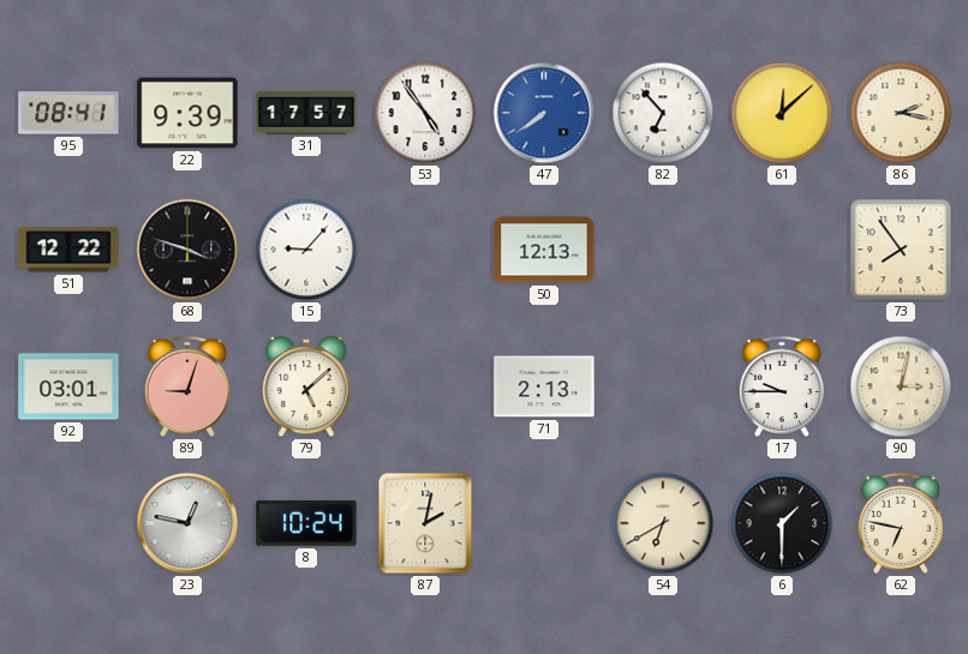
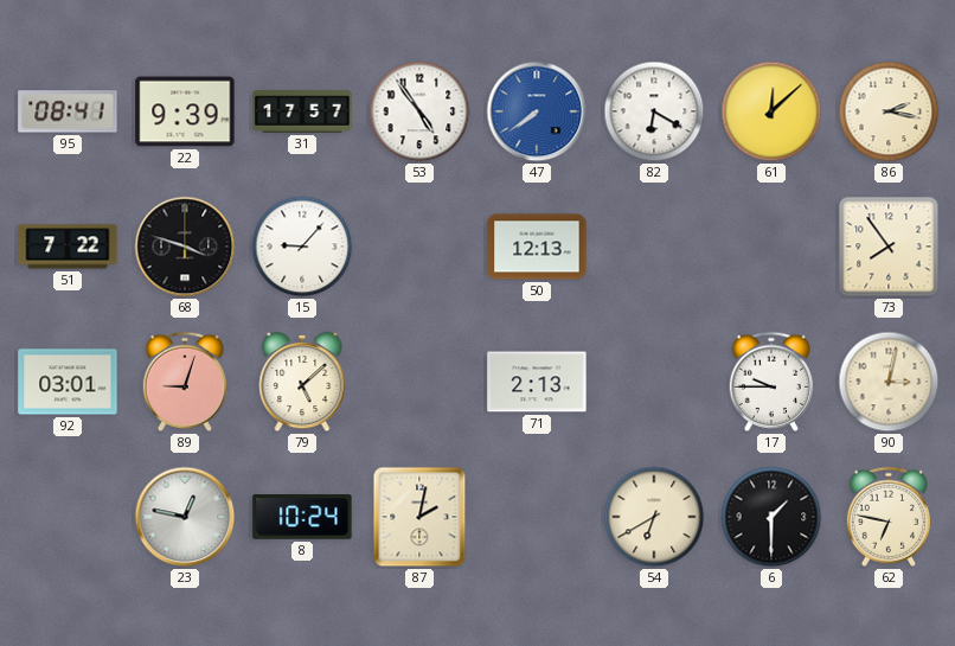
82: 6:53 -> 6:20
51: 12:22 -> 7:22
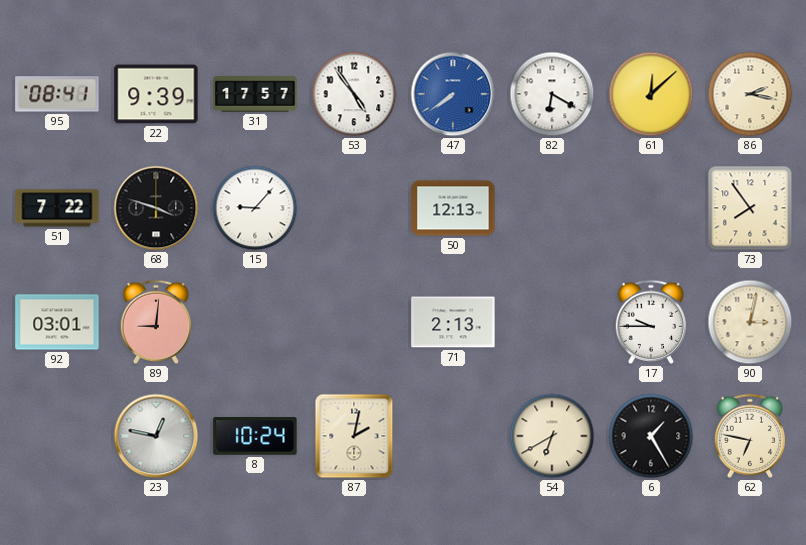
89: 9:03 -> 9:01
79: 5:08 -> none
6: 1:30 -> 1:25
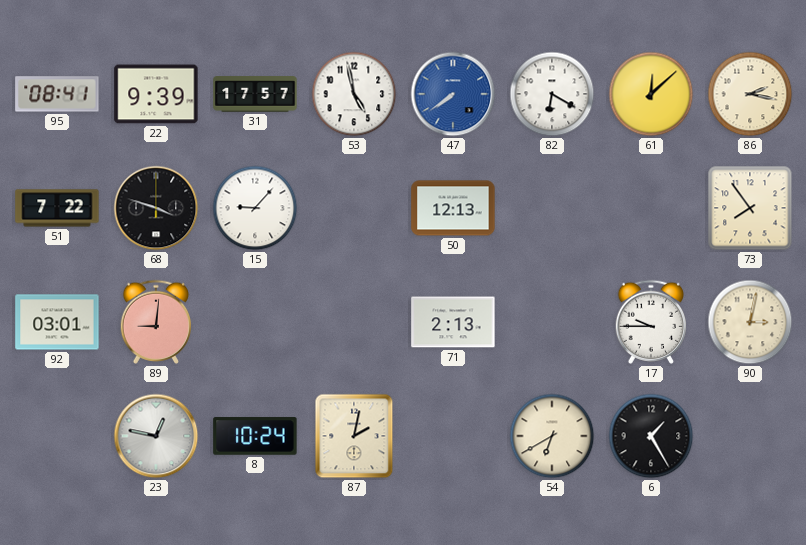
53: 4:54 -> 4:58
62: 6:47 -> none
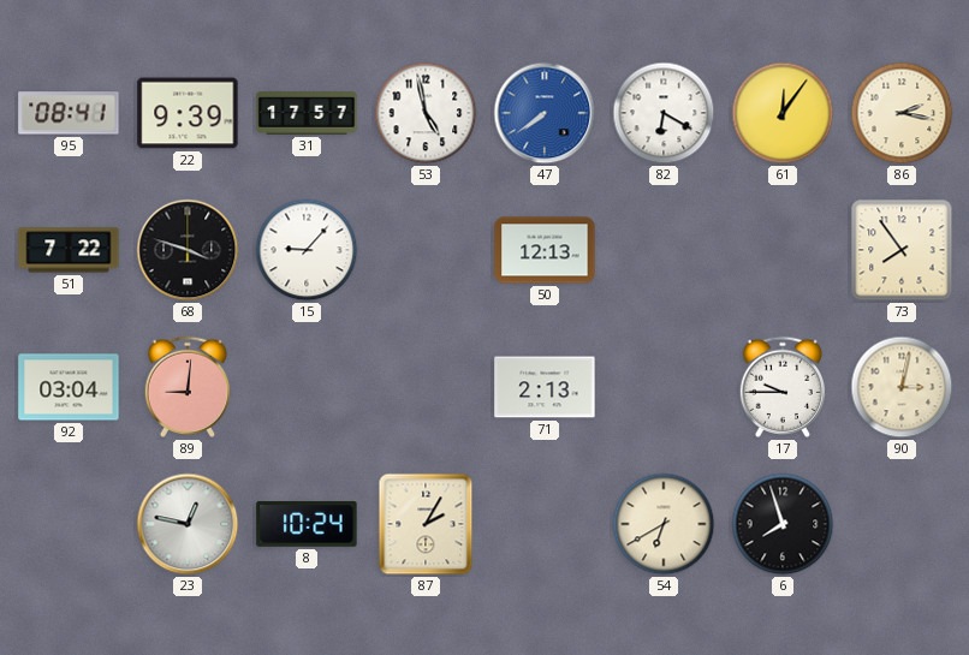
61: 12:08 -> 12:06
92: 03:01 -> 03:04
87: 2:02 -> 2:05
6: 1:25 -> 7:57
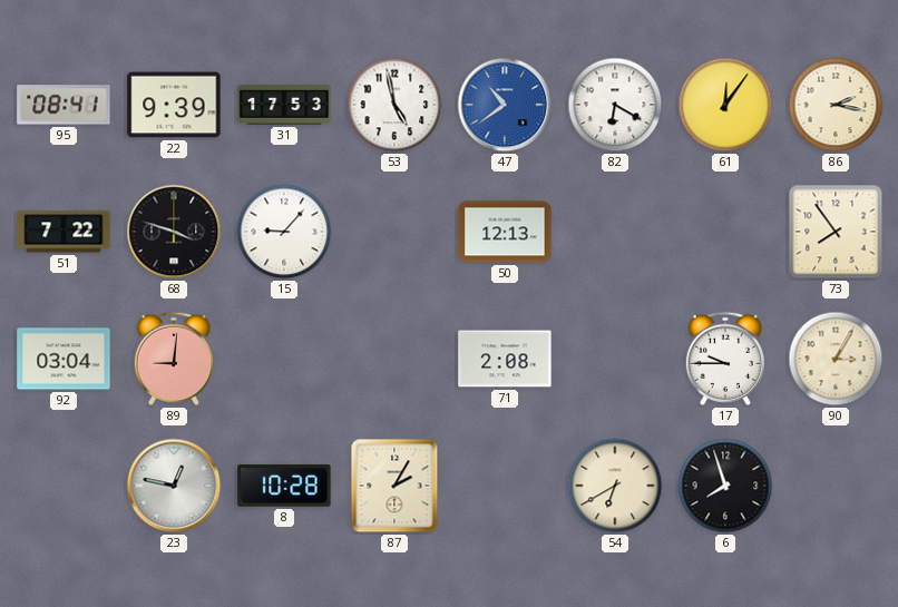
31: 17:57 -> 17:53
47: 7:39 -> 10:39
71: 2:13 -> 2:08
90: 3:02 -> 3:05
8: 10:24 -> 10:28
